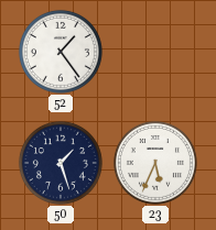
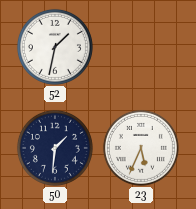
52: 1:24 -> 1:32
50: 1:27 -> 1:31
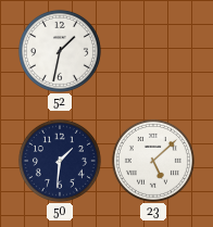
23: 5:34 -> 5:08
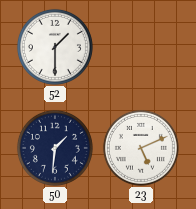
52: 1:32 -> 1:30
23: 5:08 -> 5:11
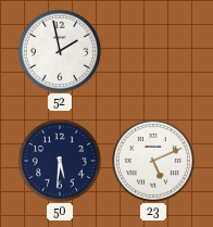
52: 1:30 -> 1:58
50: 1:31 -> 5:31
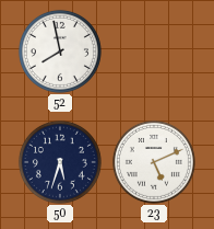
52: 1:58 -> 7:58
50: 5:31 -> 5:33
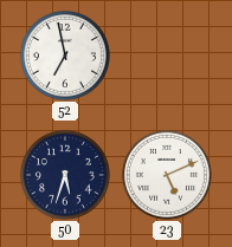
52: 7:58 -> 6:58
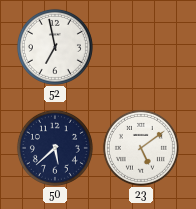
50: 5:33 -> 5:38
23: 5:11 -> 5:09
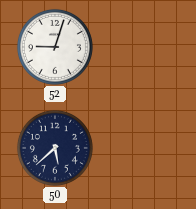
52: 6:58 -> 9:03
23: 5:09 -> none
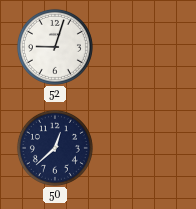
50: 5:38 -> 12:38
